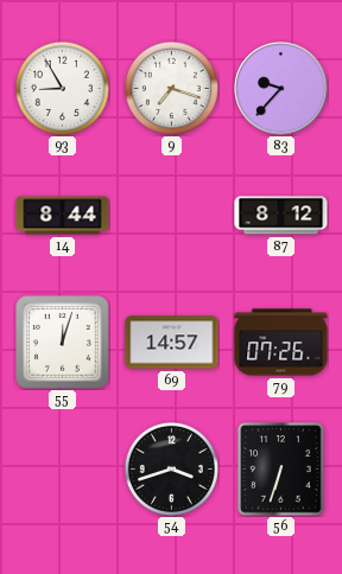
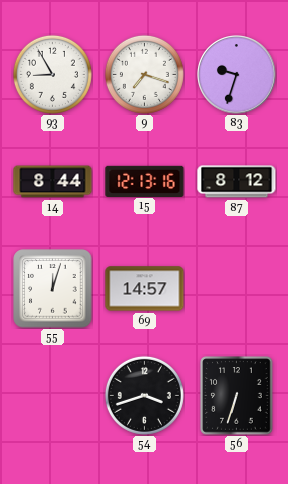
83: 9:37 -> 9:33
15: none -> 12:13
79: 07:26 -> none
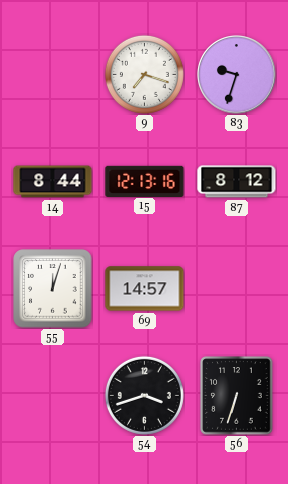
93: 8:55 -> none
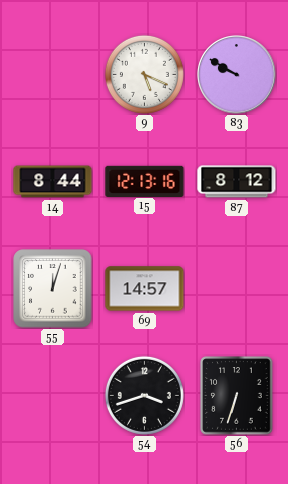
9: 7:18 -> 5:19
83: 9:33 -> 9:50
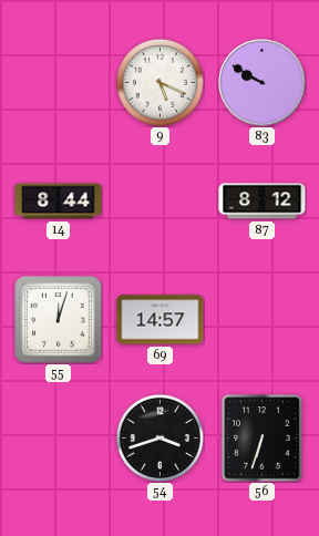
15: 12:13 -> none
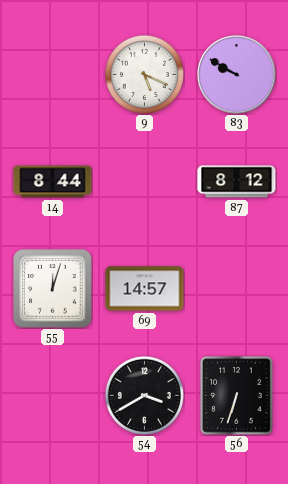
54: 3:42 -> 3:40
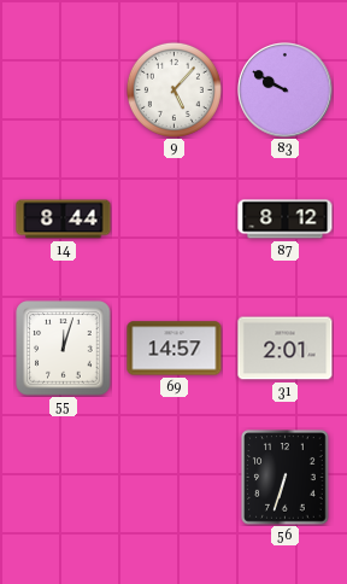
9: 5:19 -> 5:07
31: none -> 2:01
54: 3:40 -> none
